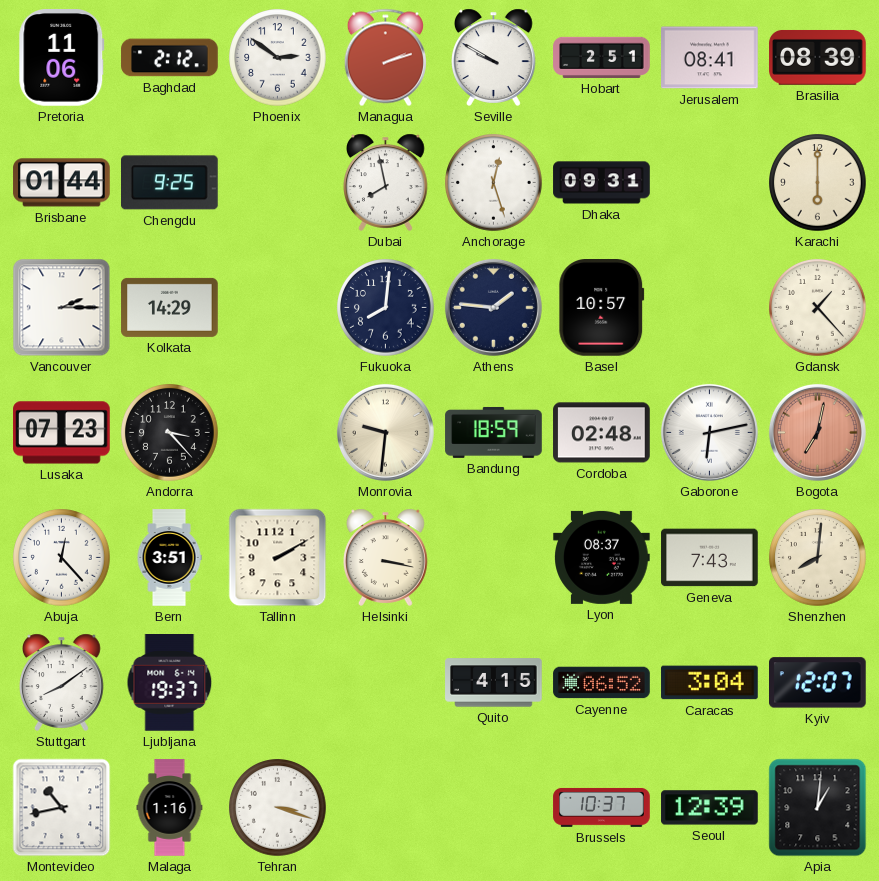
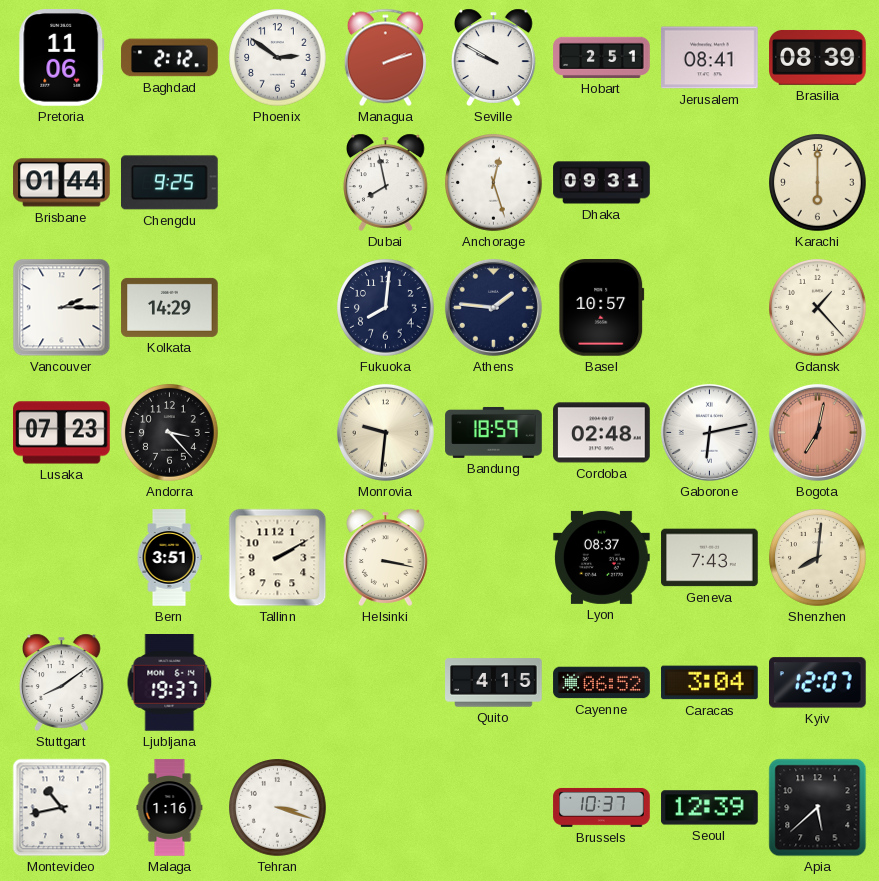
Abuja: 12:23 -> none
Apia: 1:01 -> 5:38
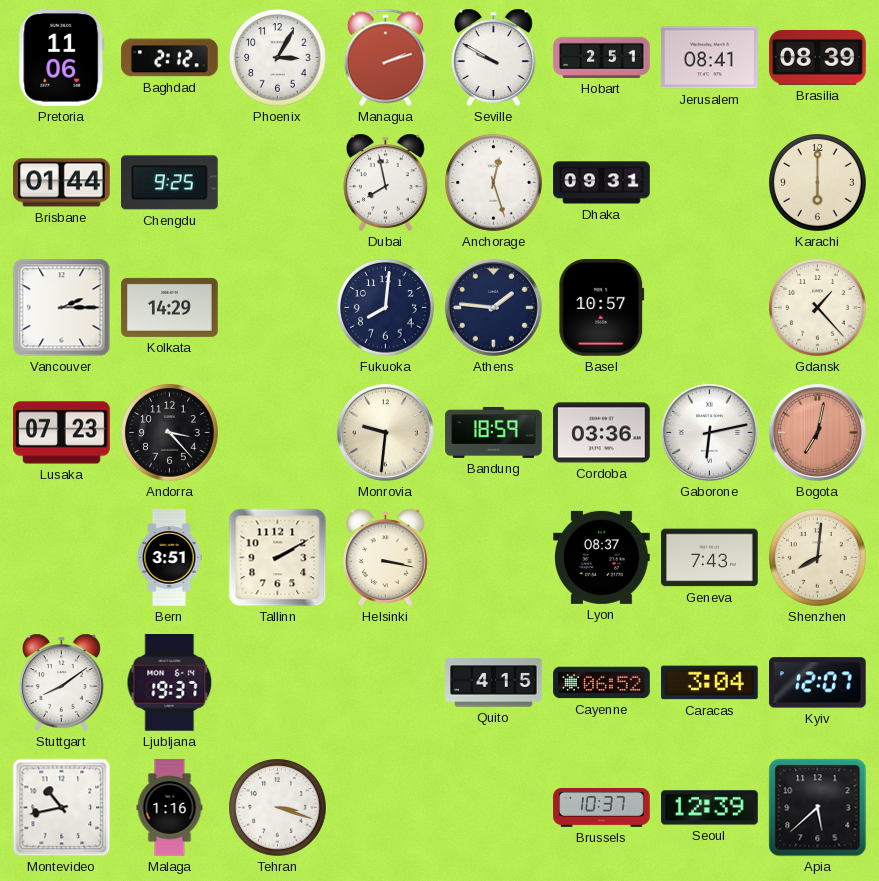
Phoenix: 2:51 -> 3:05
Cordoba: 02:48 -> 03:36
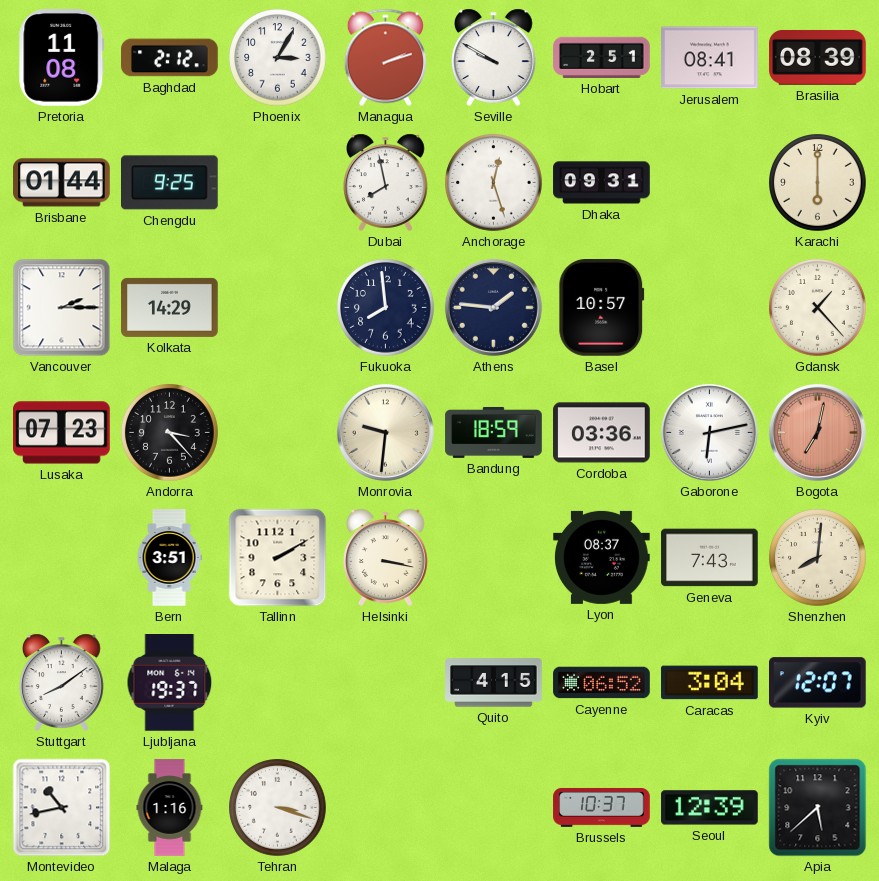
Pretoria: 11:06 -> 11:08
Fukuoka: 8:01 -> 7:59
